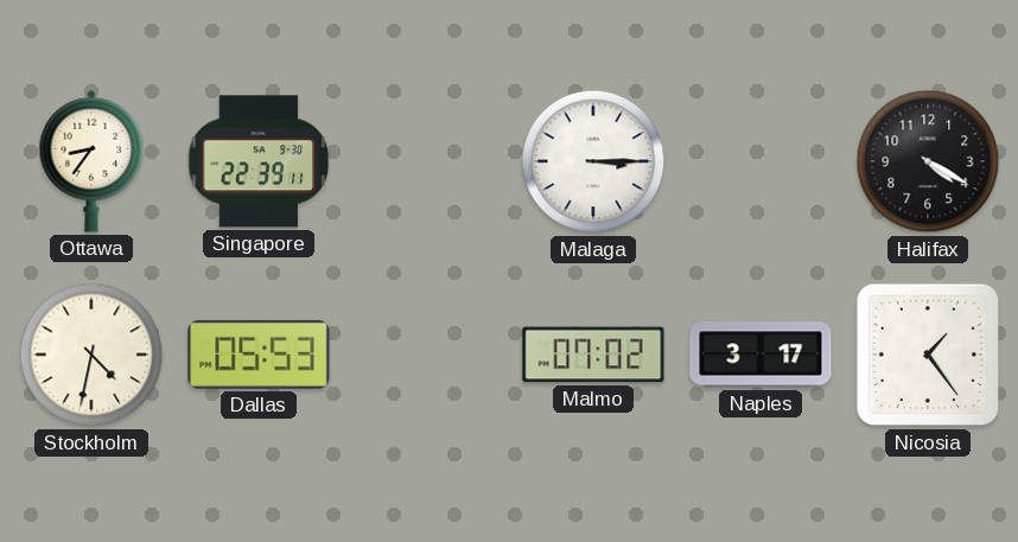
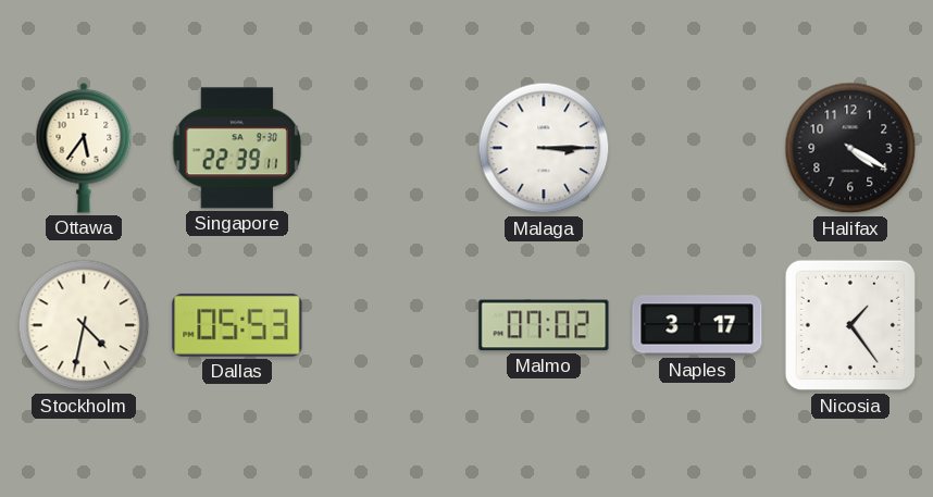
Ottawa: 8:36 -> 5:36
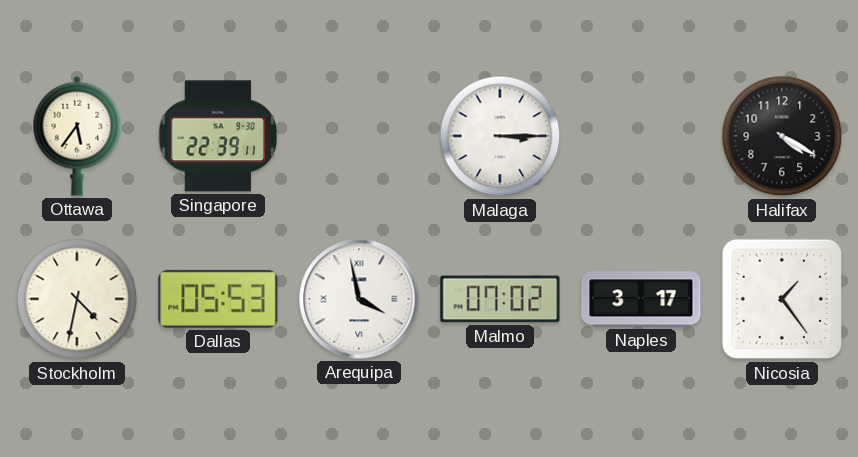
Arequipa: none -> 3:58
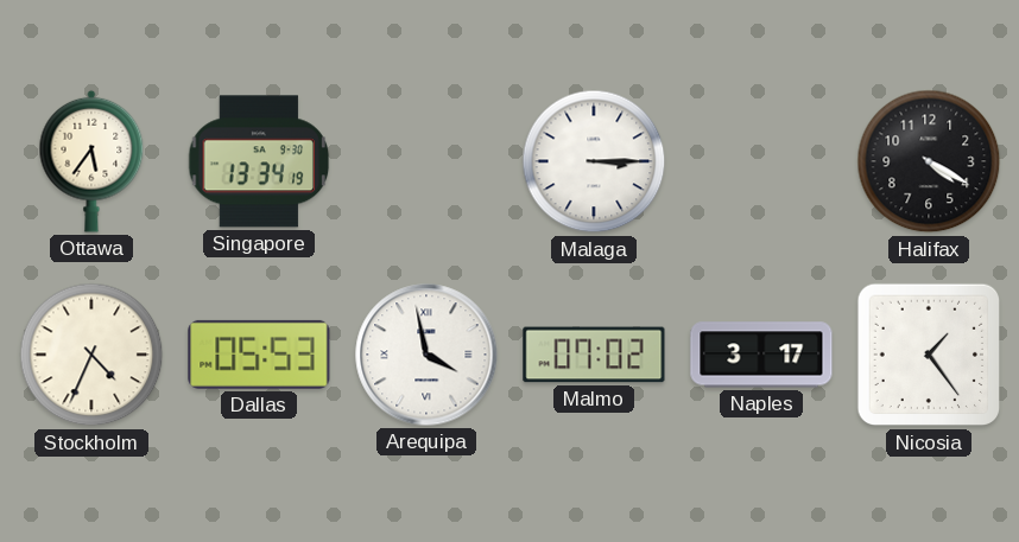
Singapore: 22:39 -> 13:34
Stockholm: 4:32 -> 4:34
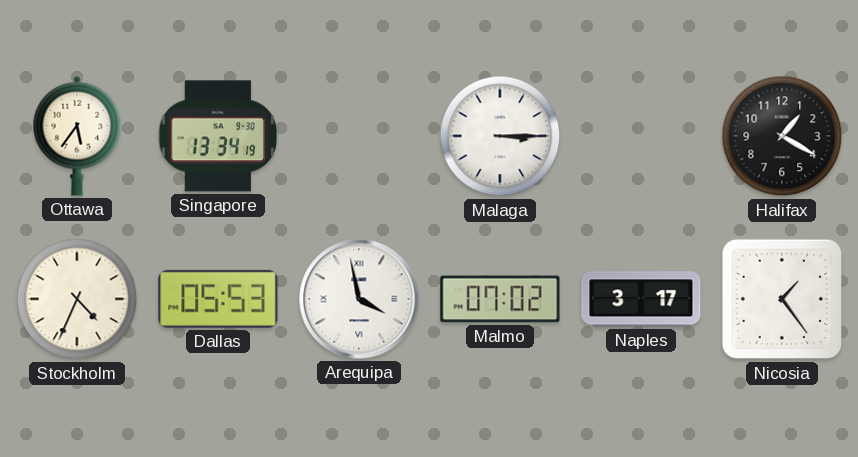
Halifax: 4:20 -> 1:20
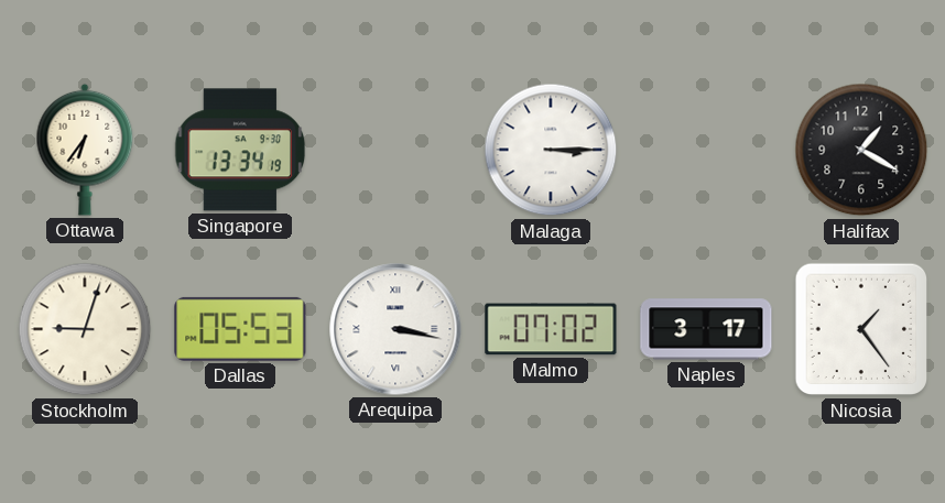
Ottawa: 5:36 -> 6:36
Stockholm: 4:34 -> 9:03
Arequipa: 3:58 -> 3:17
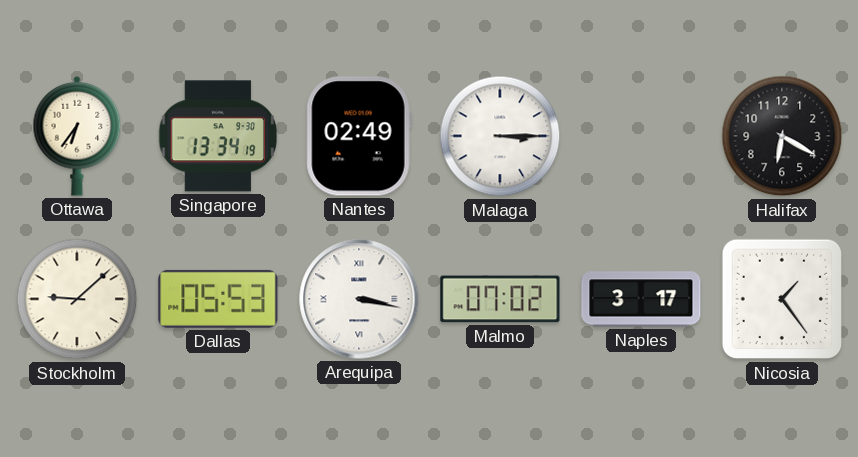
Nantes: none -> 02:49
Halifax: 1:20 -> 6:20
Stockholm: 9:03 -> 9:08
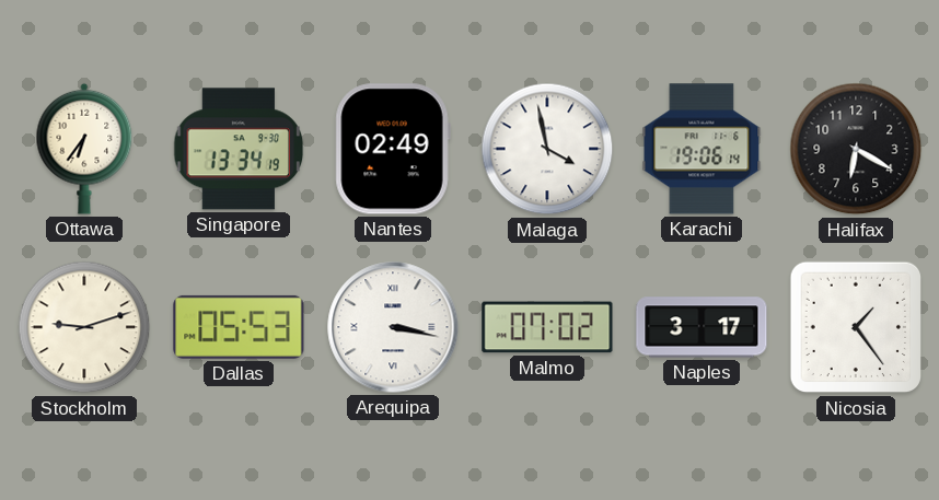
Malaga: 3:15 -> 3:58
Karachi: none -> 19:06
Stockholm: 9:08 -> 9:12
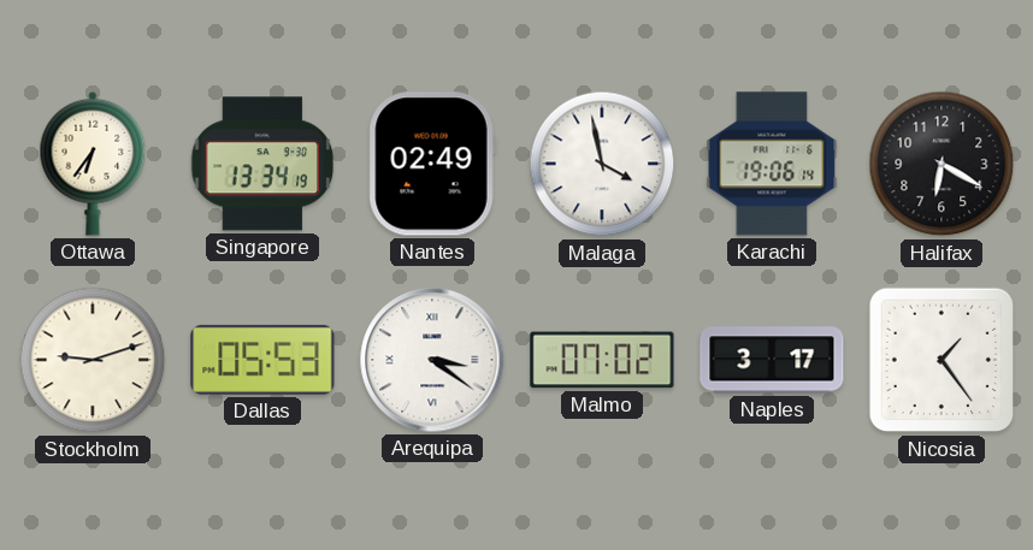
Arequipa: 3:17 -> 3:21
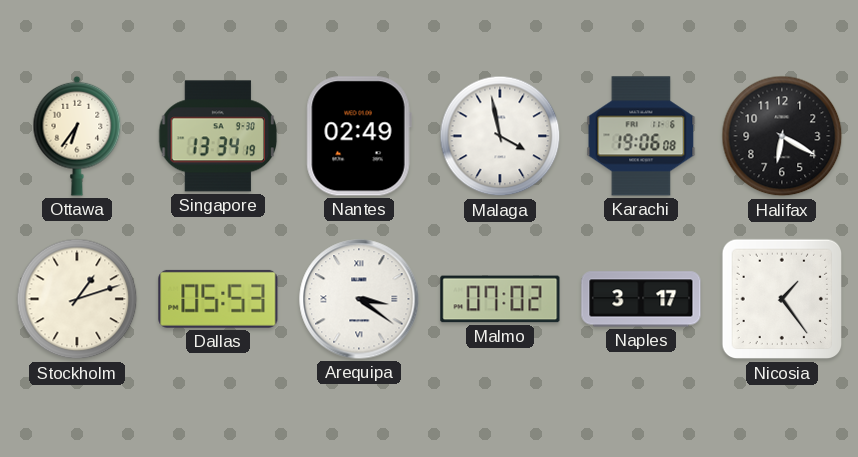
Karachi: 19:06:14 -> 19:06:08
Stockholm: 9:12 -> 1:12
